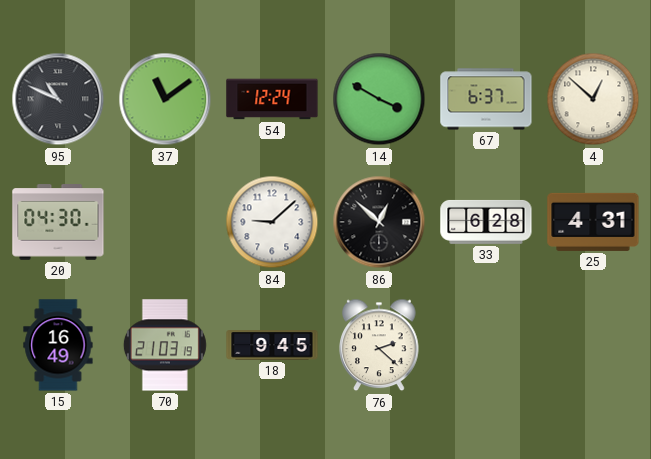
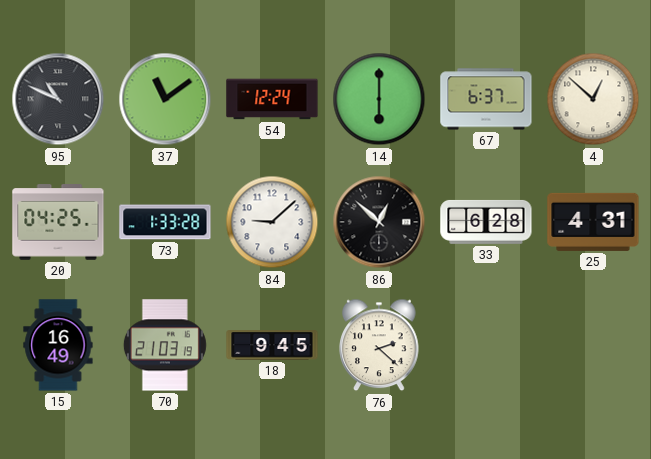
14: 3:50 -> 6:00
20: 04:30 -> 04:25
73: none -> 1:33
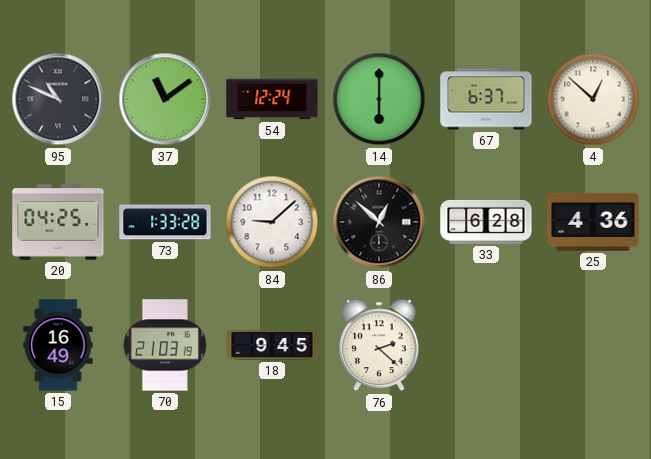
25: 4:31 -> 4:36
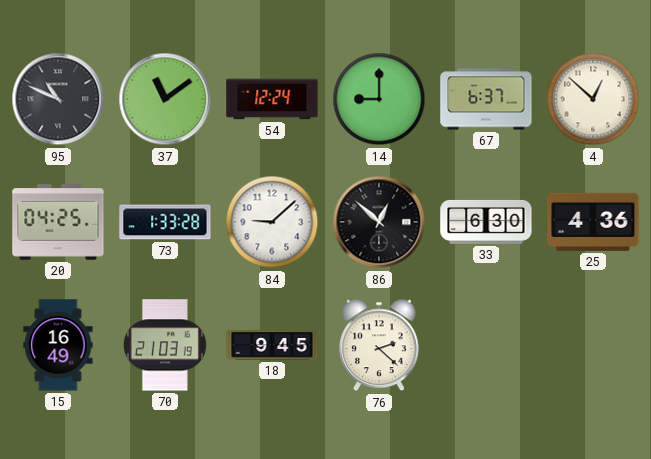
14: 6:00 -> 9:00
33: 6:28 -> 6:30
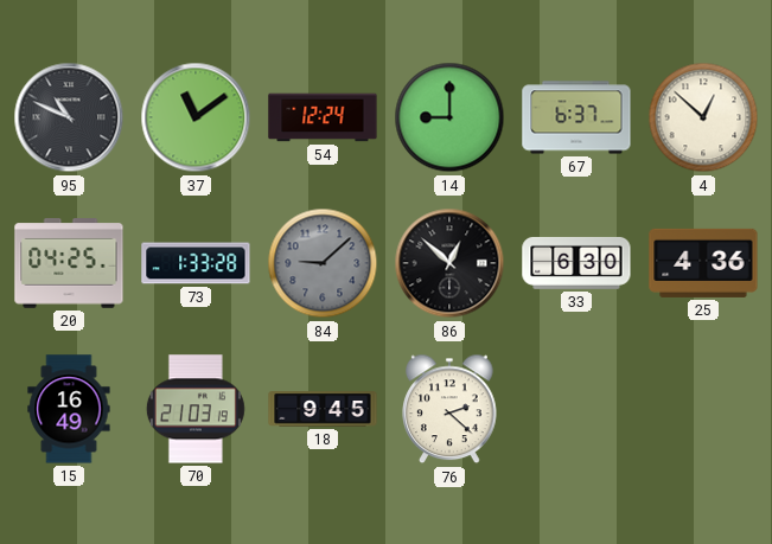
84 dial: white -> grey
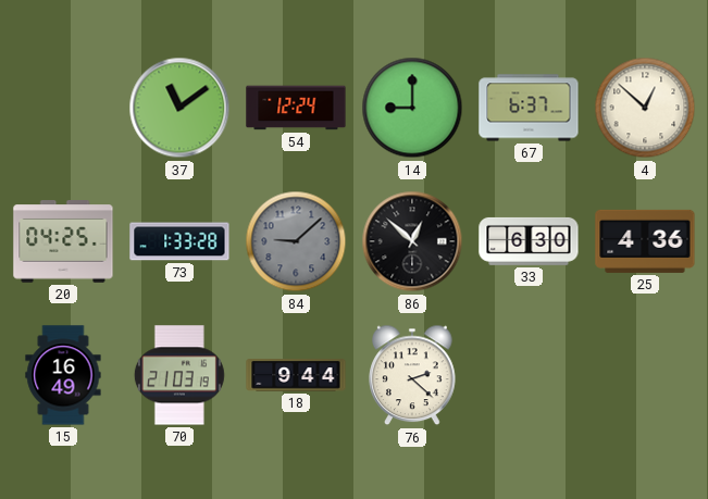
95: 10:49 -> none
18: 9:45 -> 9:44
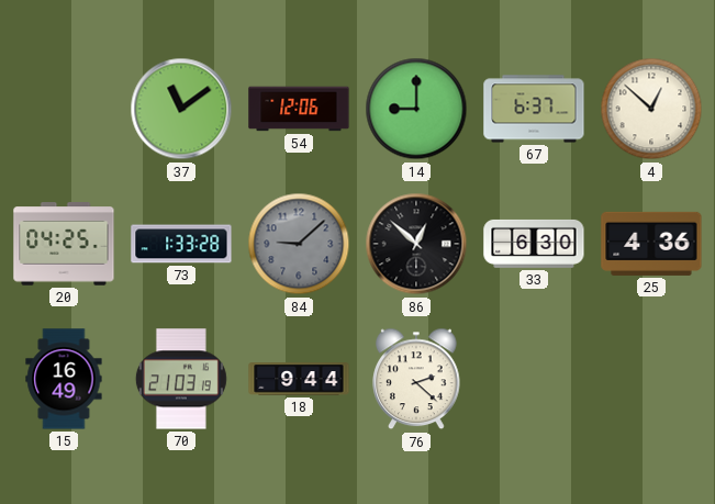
54: 12:24 -> 12:06
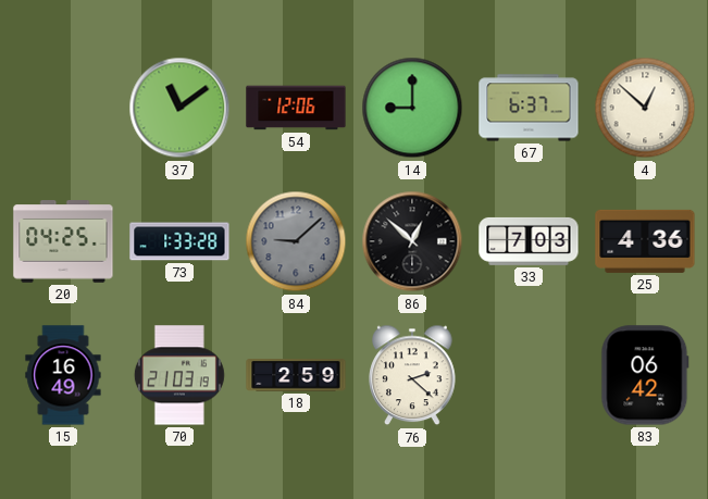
33: 6:30 -> 7:03
18: 9:44 -> 2:59
83: none -> 06:42
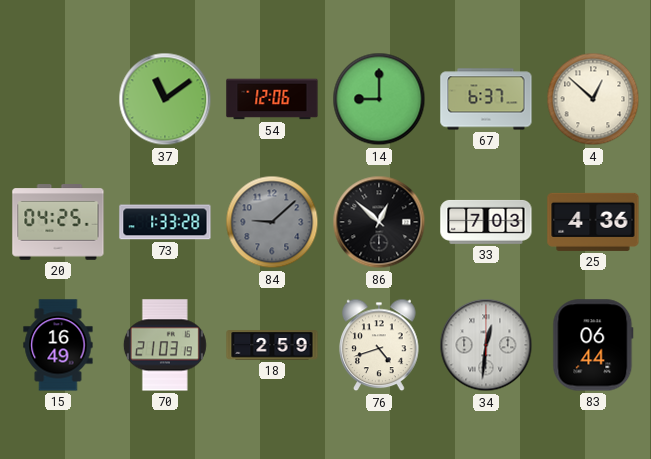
76: 2:22 -> 4:42
34: none -> 12:31
83: 06:42 -> 06:44
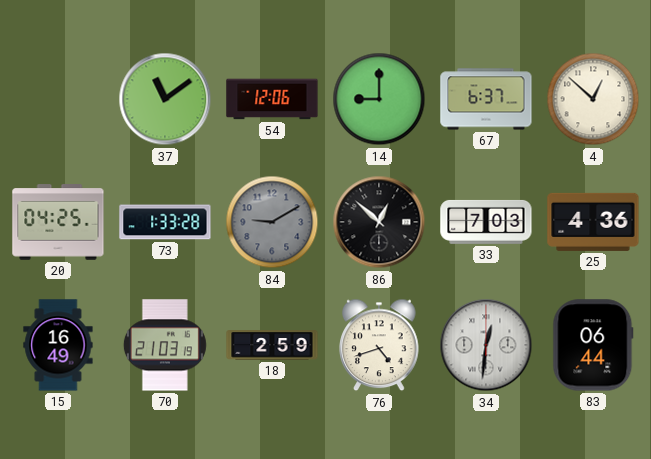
84: 9:08 -> 9:10
